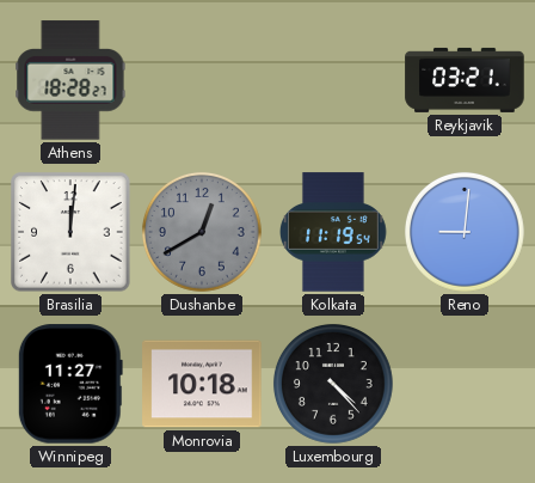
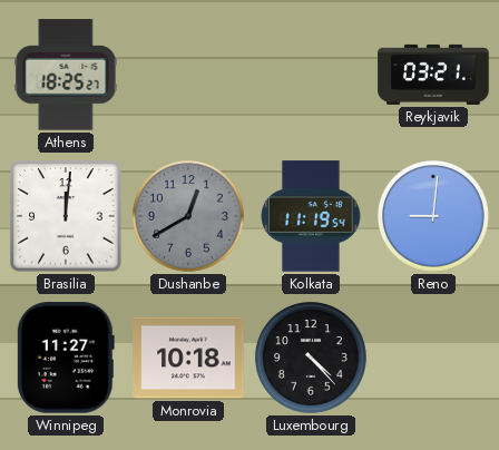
Athens: 18:28 -> 18:25
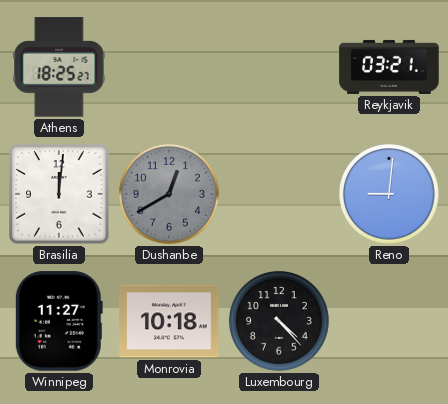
Kolkata: 11:19 -> none
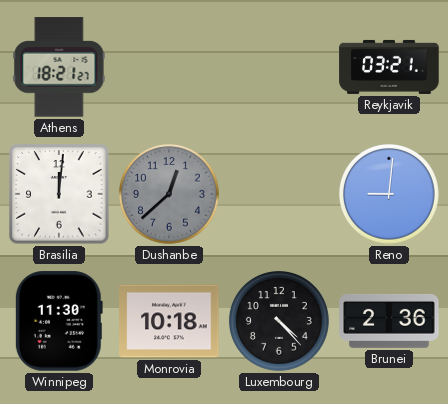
Athens: 18:25 -> 18:21
Dushanbe: 12:40 -> 12:38
Winnipeg: 11:27 -> 11:30
Brunei: none -> 2:36
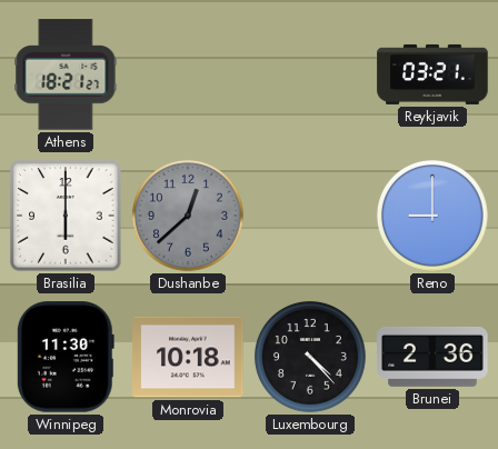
Brasilia: 12:01 -> 6:00
Reno: 9:01 -> 9:00
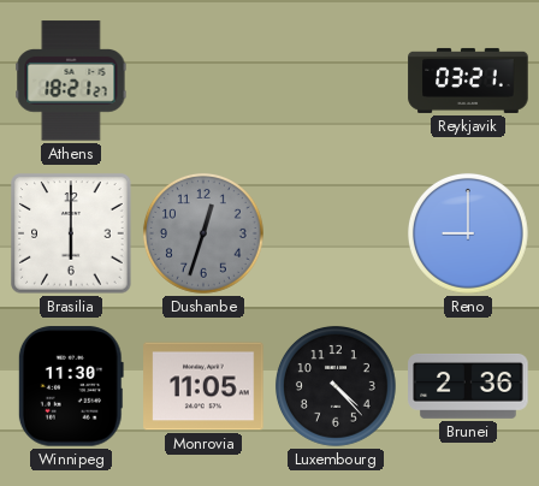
Dushanbe: 12:38 -> 12:33
Monrovia: 10:18 -> 11:05
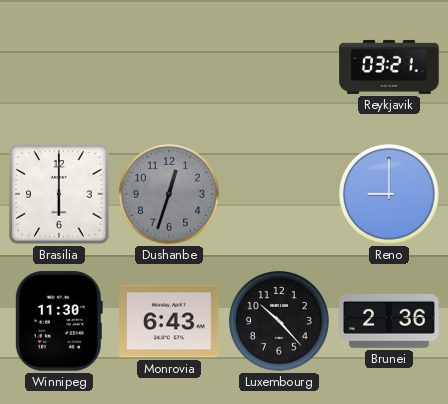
Athens: 18:21 -> none
Monrovia: 11:05 -> 6:43
Luxembourg: 4:23 -> 10:23
